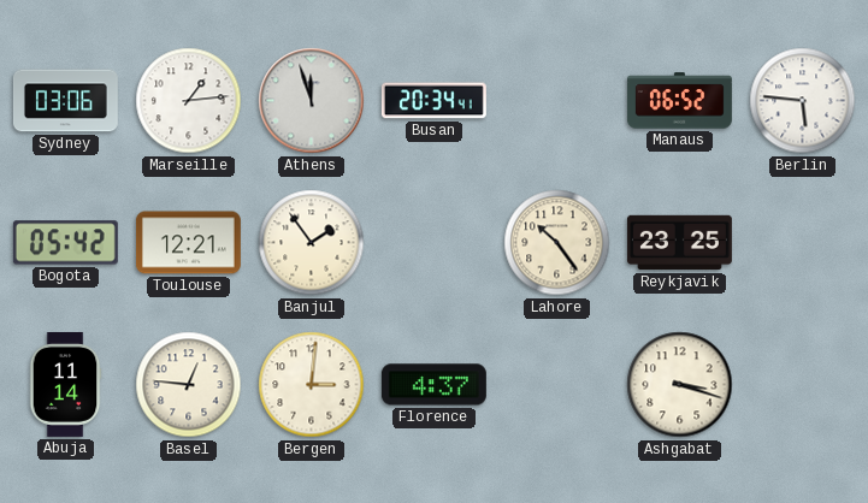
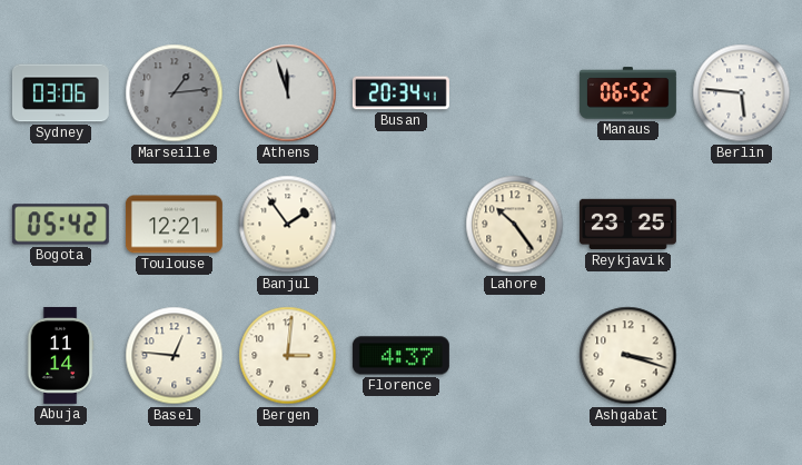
Marseille dial: white -> grey
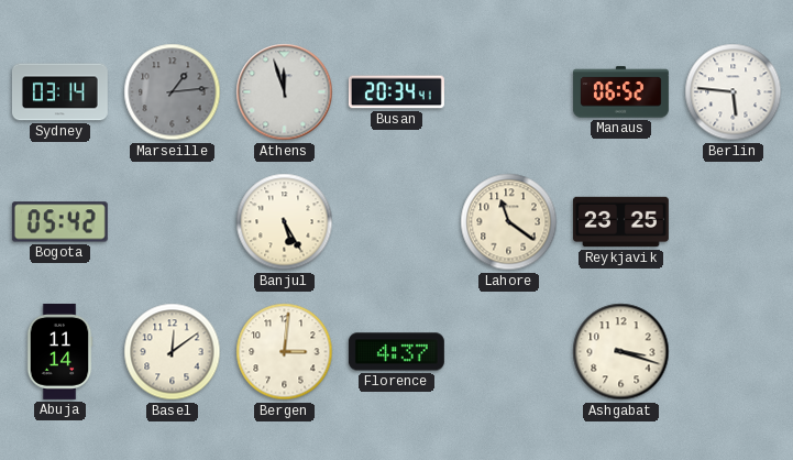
Sydney: 03:06 -> 03:14
Toulouse: 12:21 -> none
Banjul: 1:54 -> 5:25
Lahore: 10:24 -> 11:21
Basel: 12:46 -> 12:09
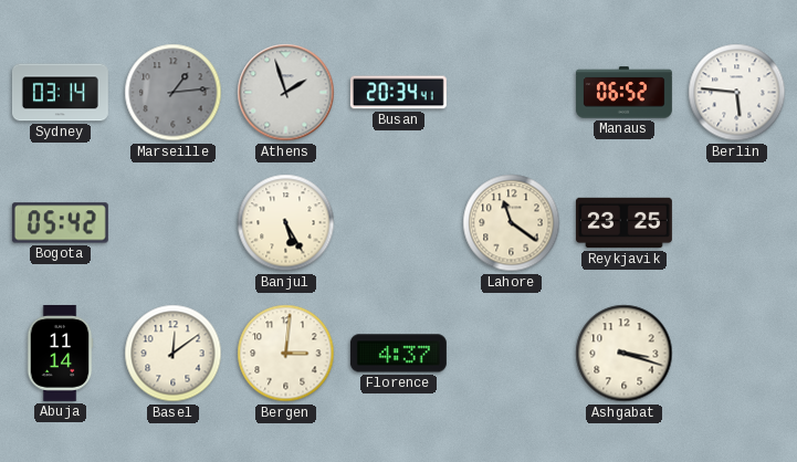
Athens: 11:57 -> 1:57
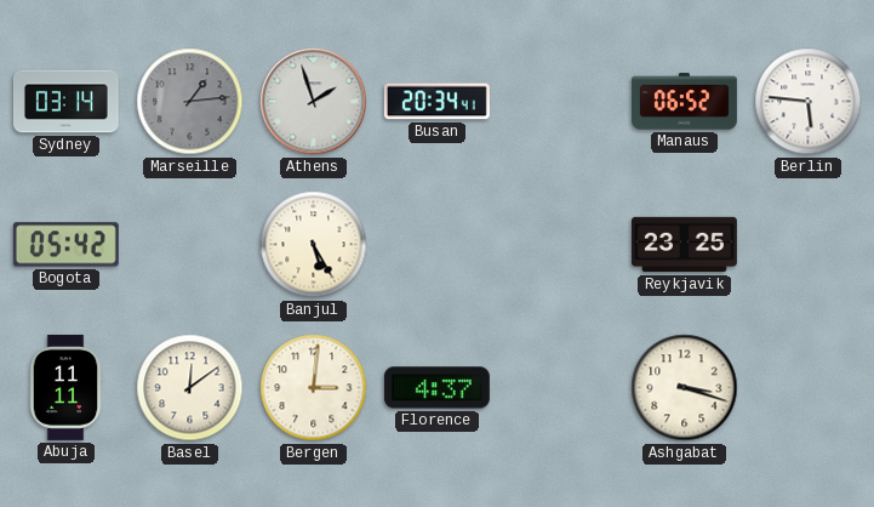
Lahore: 11:21 -> none
Abuja: 11:14 -> 11:11
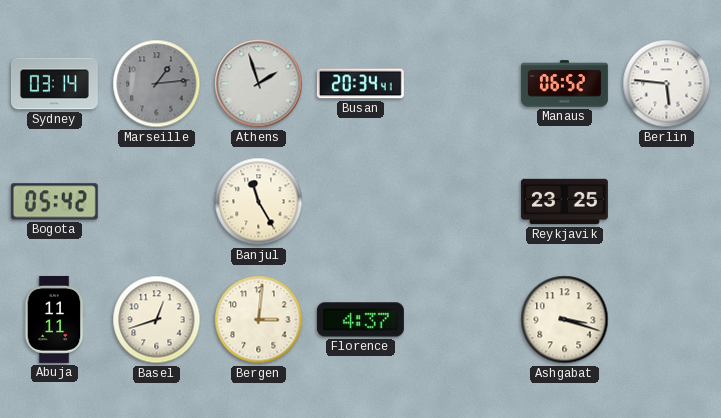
Banjul: 5:25 -> 11:25
Basel: 12:09 -> 12:42
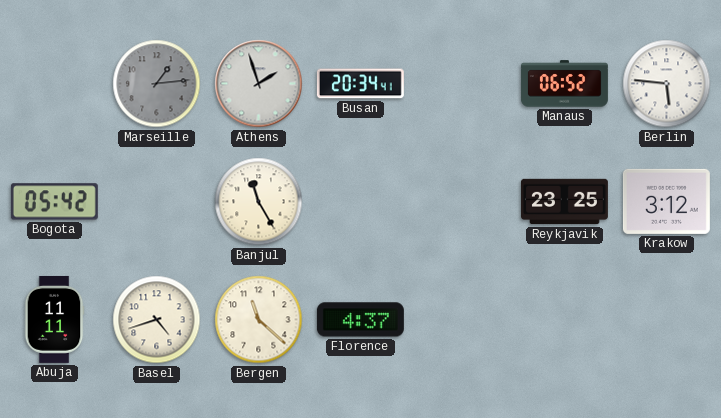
Sydney: 03:14 -> none
Krakow: none -> 3:12
Basel: 12:42 -> 4:42
Bergen: 3:01 -> 11:22
Ashgabat: 3:18 -> none
